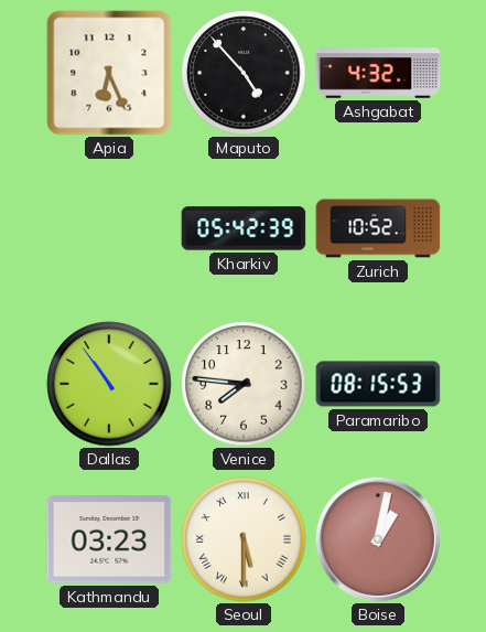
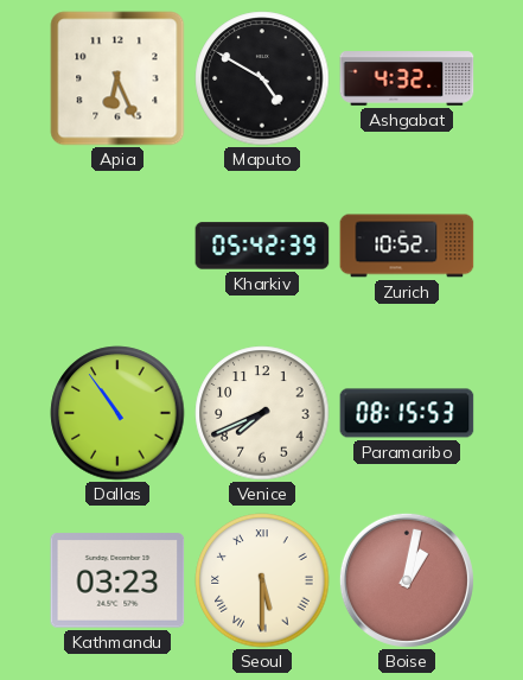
Maputo: 4:53 -> 4:50
Venice: 7:46 -> 7:41
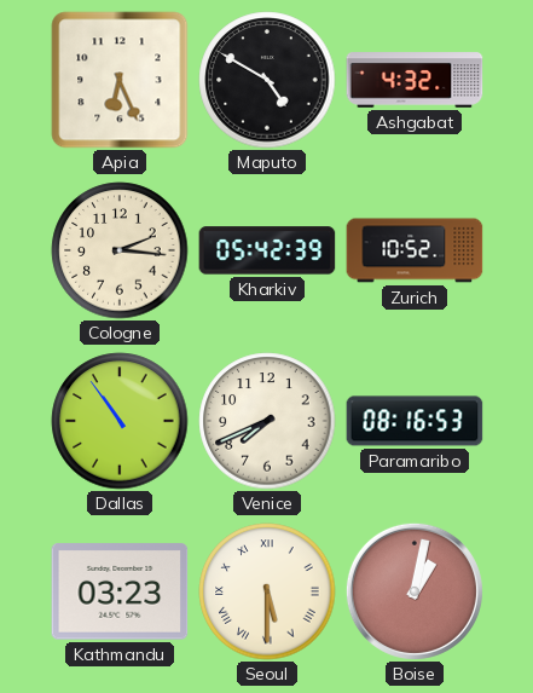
Cologne: none -> 2:16
Paramaribo: 08:15 -> 08:16
